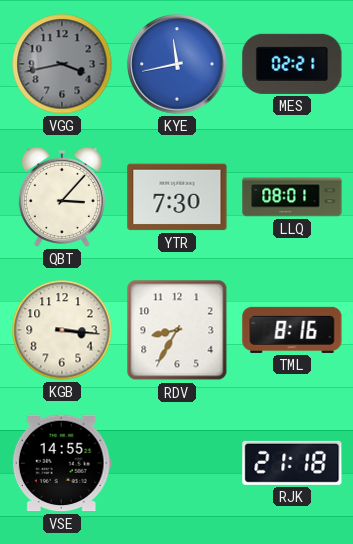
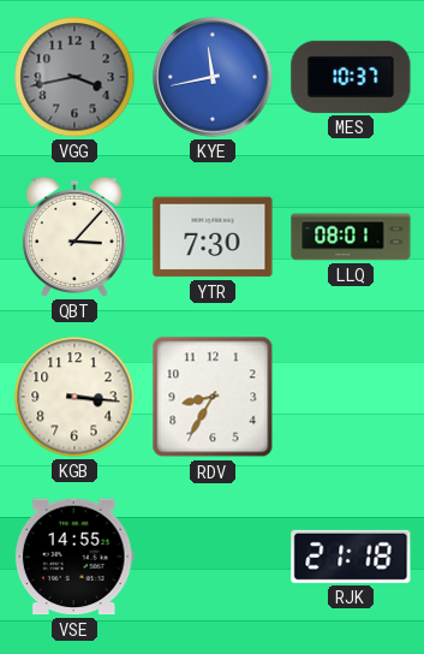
MES: 02:21 -> 10:37
TML: 8:16 -> none
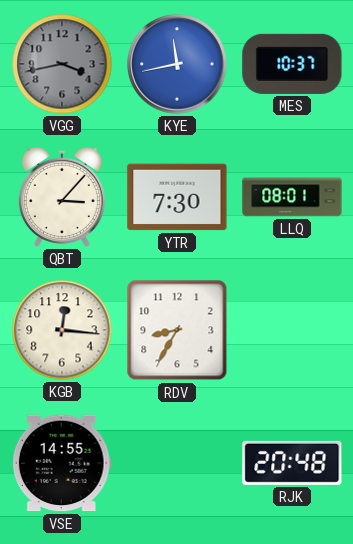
KGB: 3:16 -> 12:16
RJK: 21:18 -> 20:48
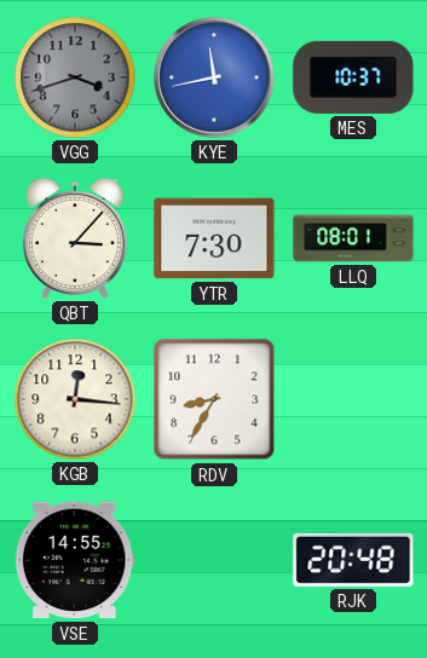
VGG: 3:43 -> 3:42
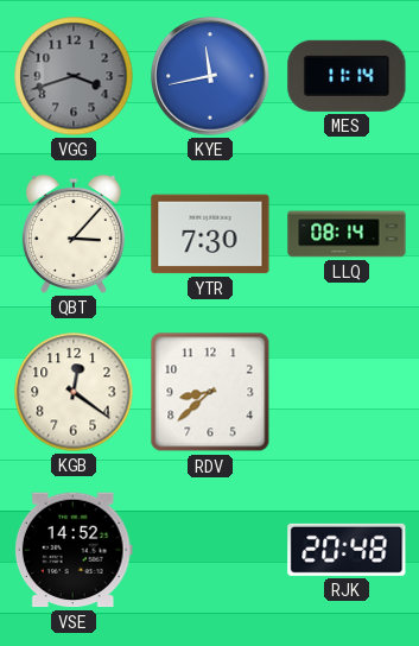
MES: 10:37 -> 11:14
LLQ: 08:01 -> 08:14
KGB: 12:16 -> 12:21
RDV: 8:35 -> 8:38
VSE: 14:55 -> 14:52
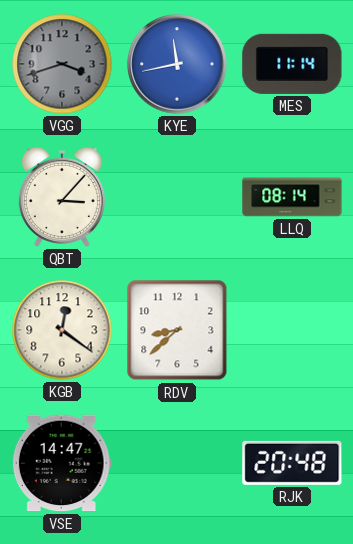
YTR: 7:30 -> none
VSE: 14:52 -> 14:47
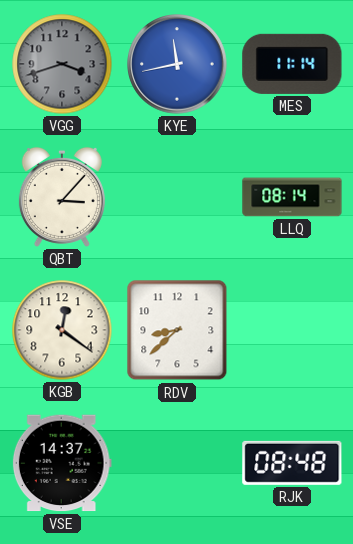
VSE: 14:47 -> 14:37
RJK: 20:48 -> 08:48
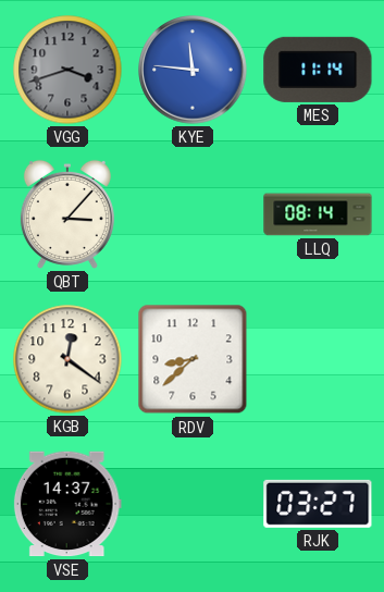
KYE: 11:43 -> 11:46
RJK: 08:48 -> 03:27
